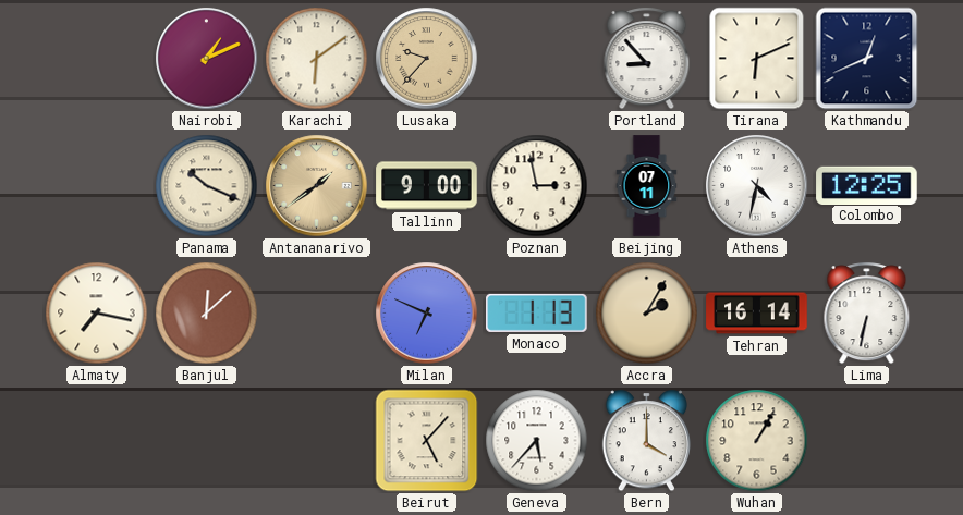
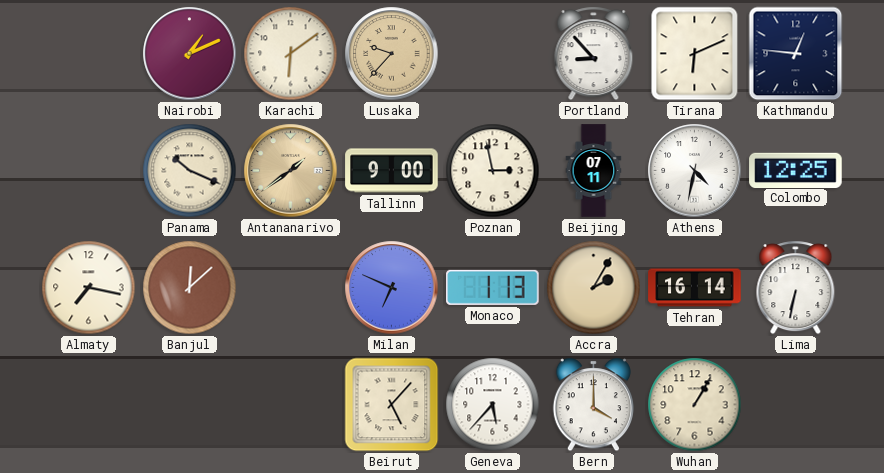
Kathmandu: 12:41 -> 12:46
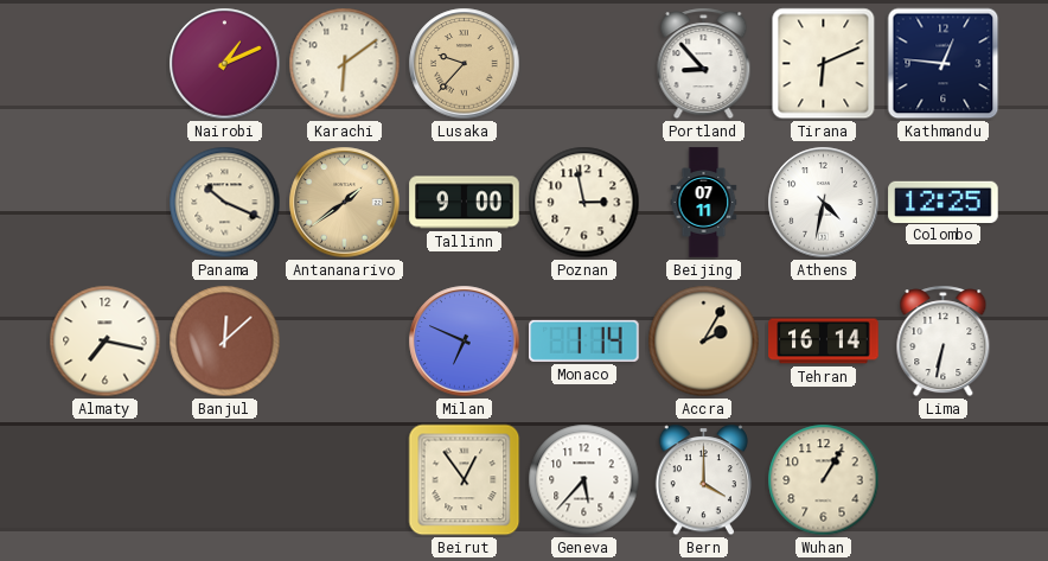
Monaco: 1:13 -> 1:14
Beirut: 5:07 -> 12:54
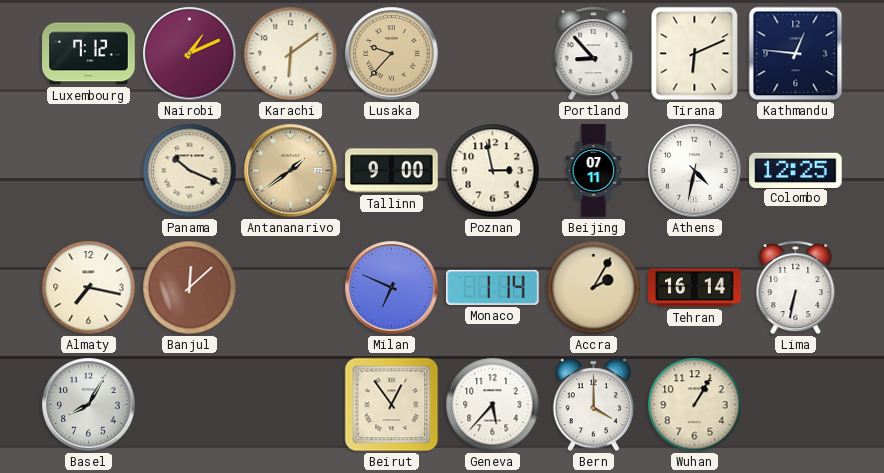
Luxembourg: none -> 7:12
Basel: none -> 8:05
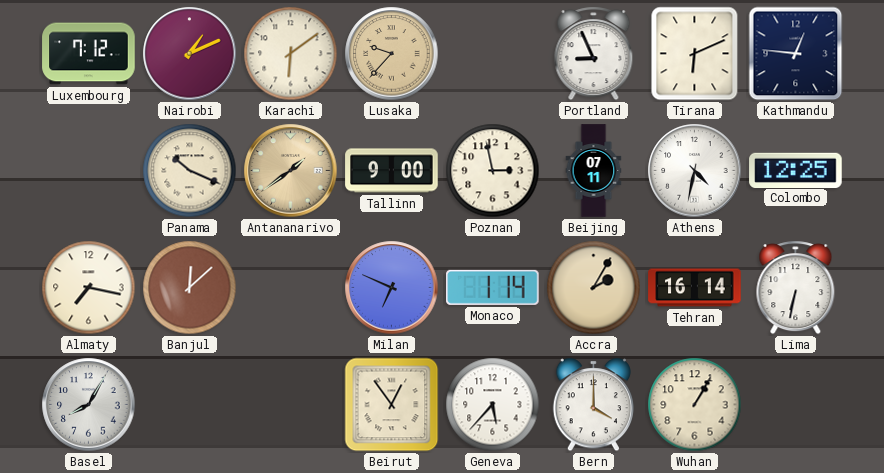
Portland: 8:53 -> 8:56
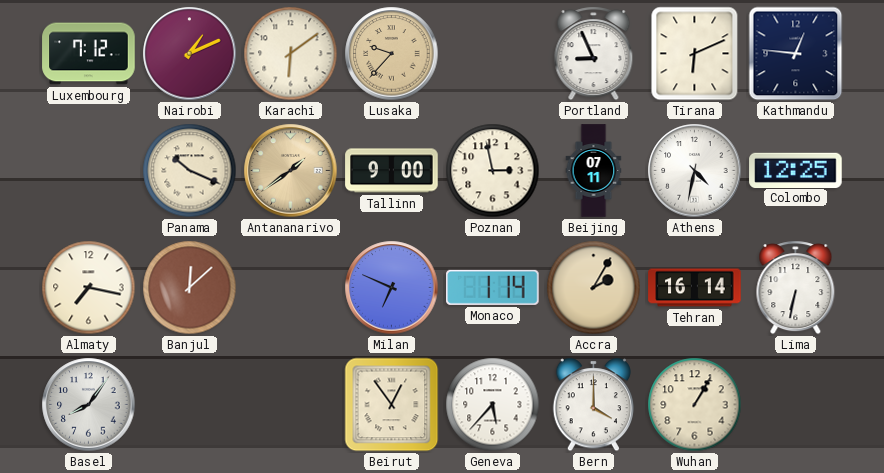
Basel: 8:05 -> 8:06
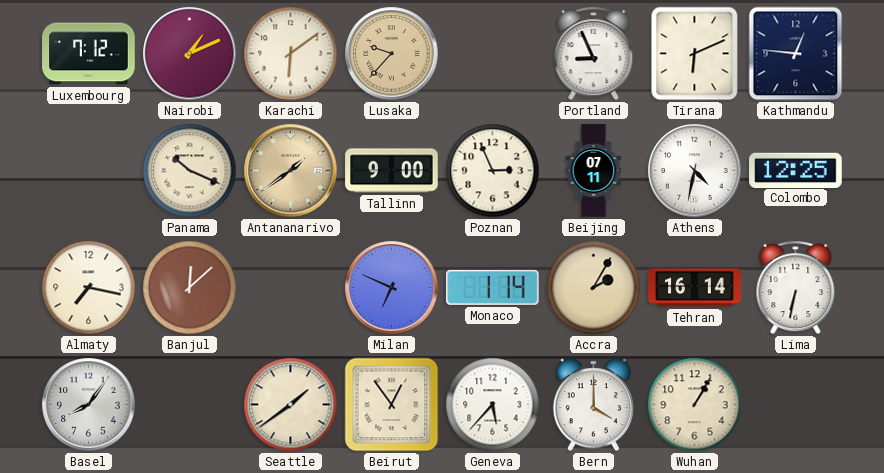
Poznan: 2:58 -> 2:56
Seattle: none -> 1:39
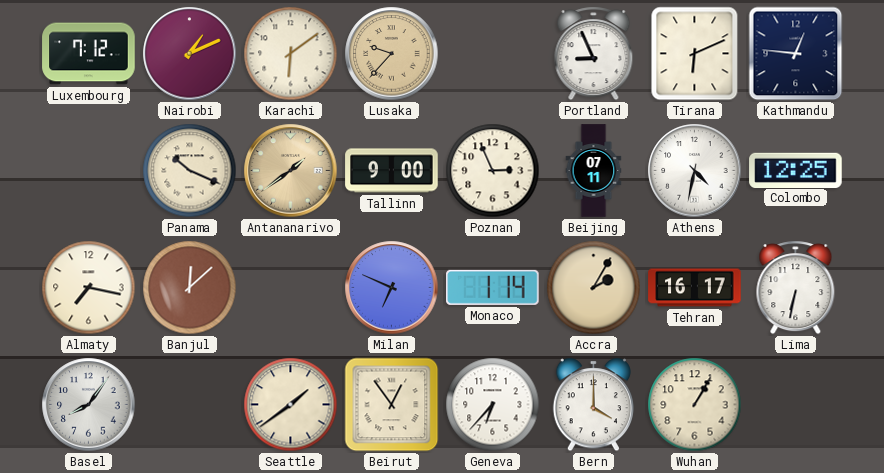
Tehran: 16:14 -> 16:17
Geneva: 5:37 -> 6:37
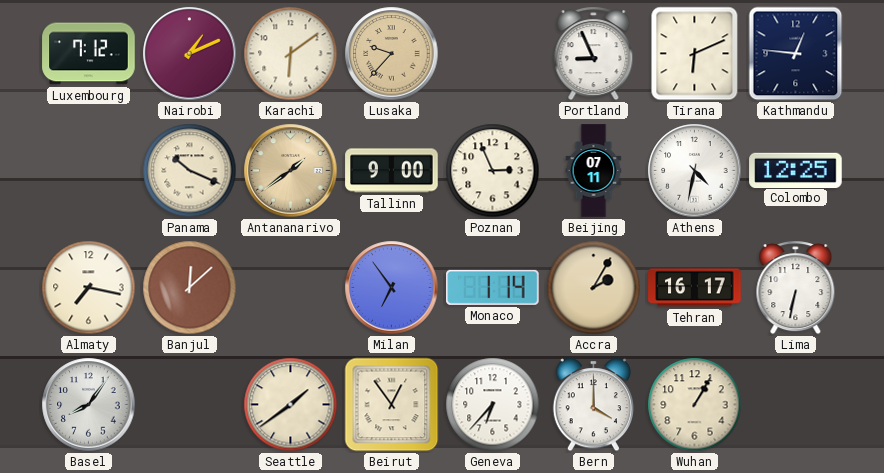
Milan: 6:49 -> 6:54
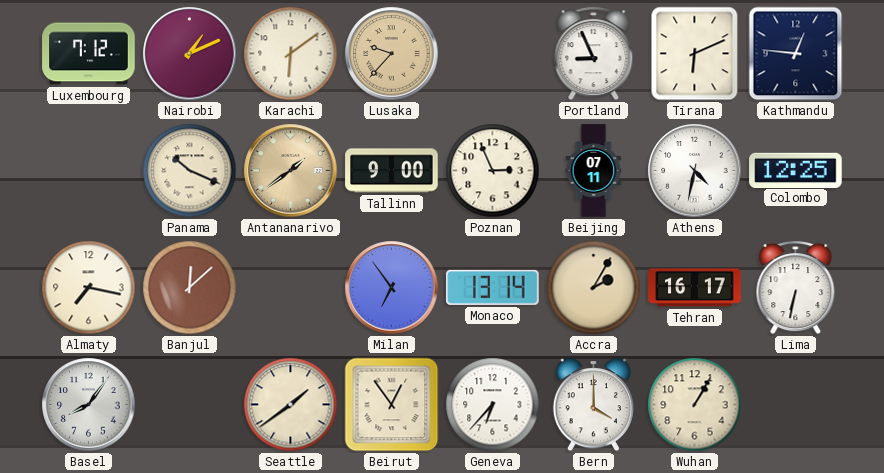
Monaco: 1:14 -> 13:14
